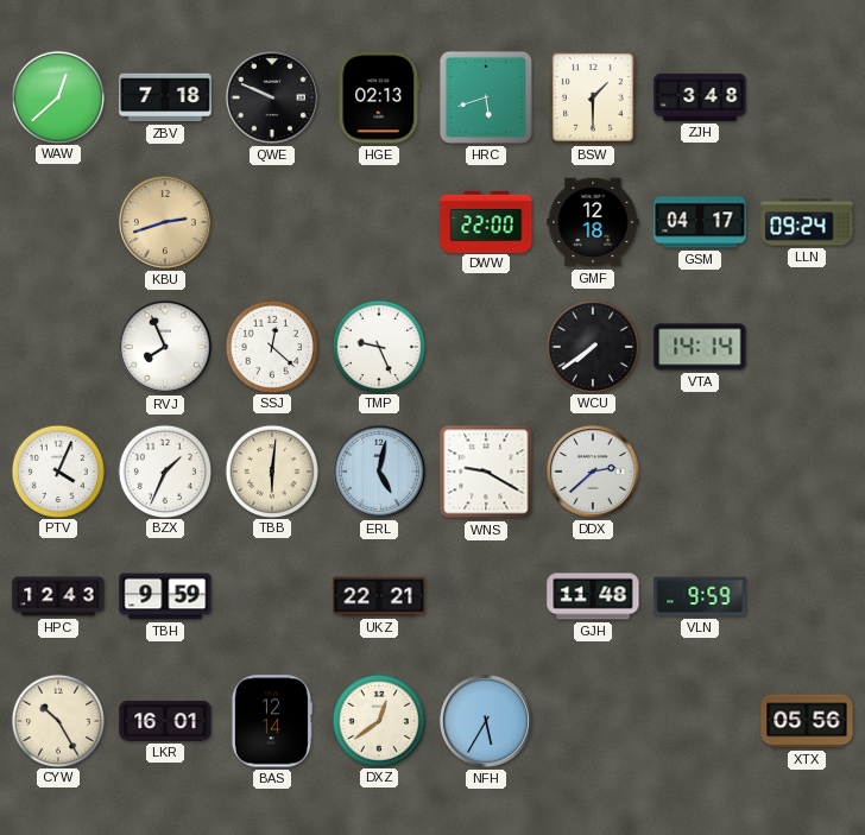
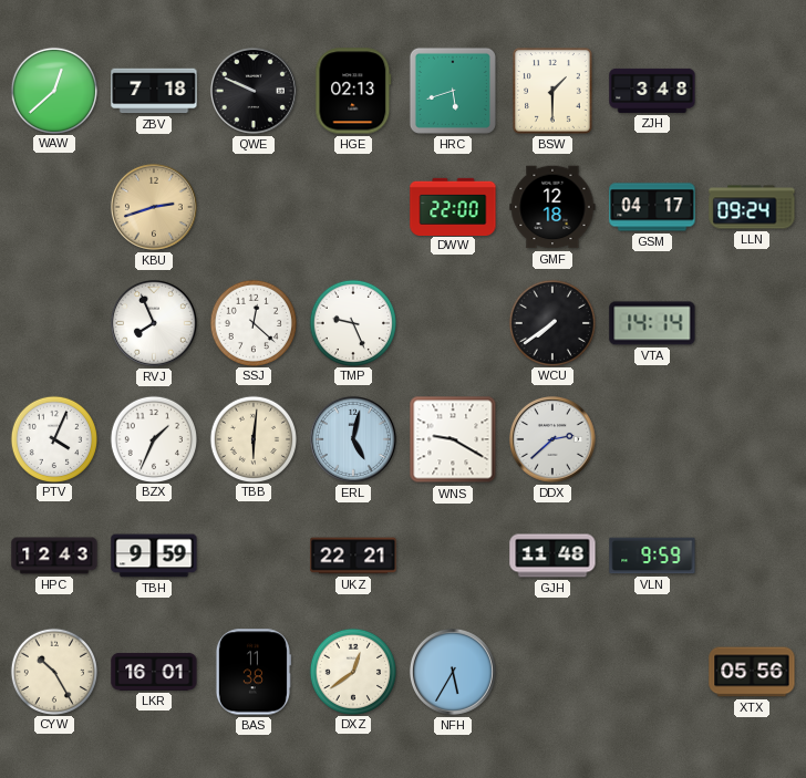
BAS: 12:14 -> 11:38
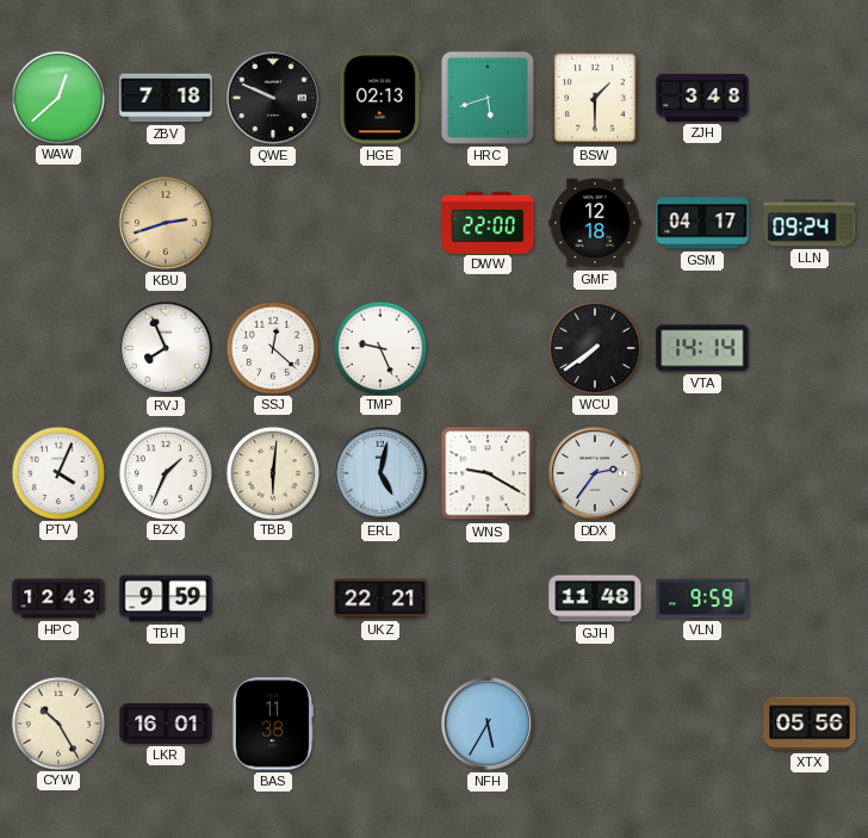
DDX: 2:38 -> 2:36
DXZ: 12:39 -> none
